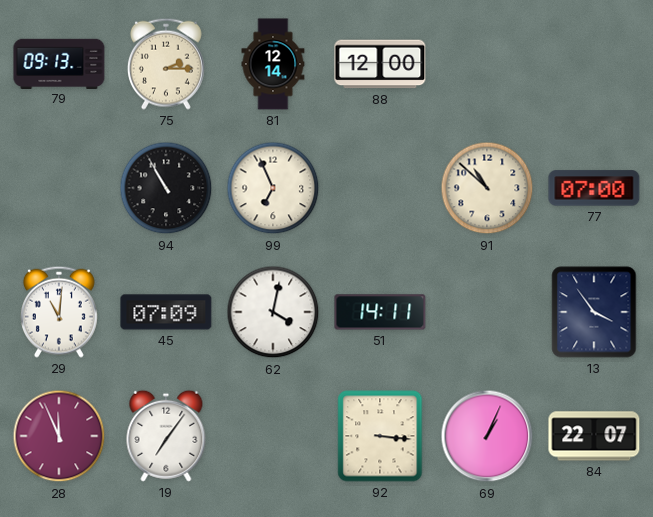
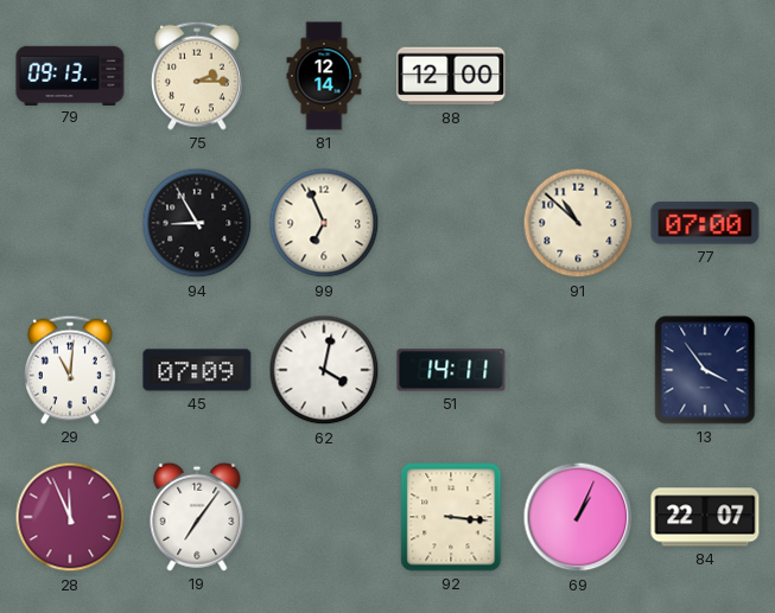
94: 10:55 -> 8:55
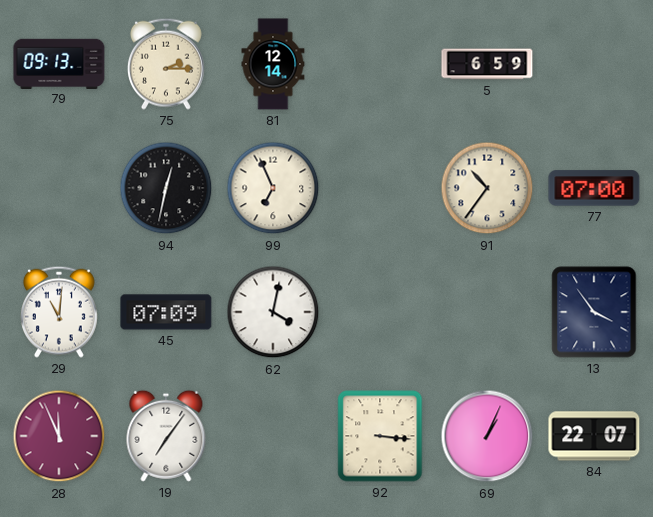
88: 12:00 -> none
5: none -> 6:59
94: 8:55 -> 12:32
91: 10:52 -> 10:36
51: 14:11 -> none
